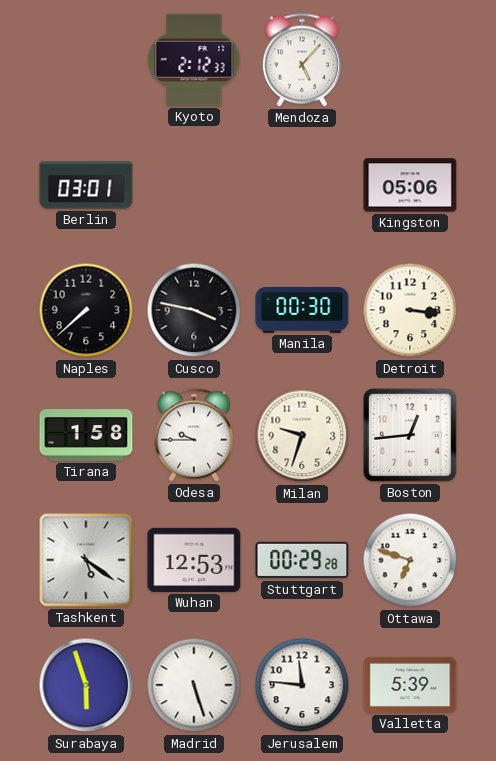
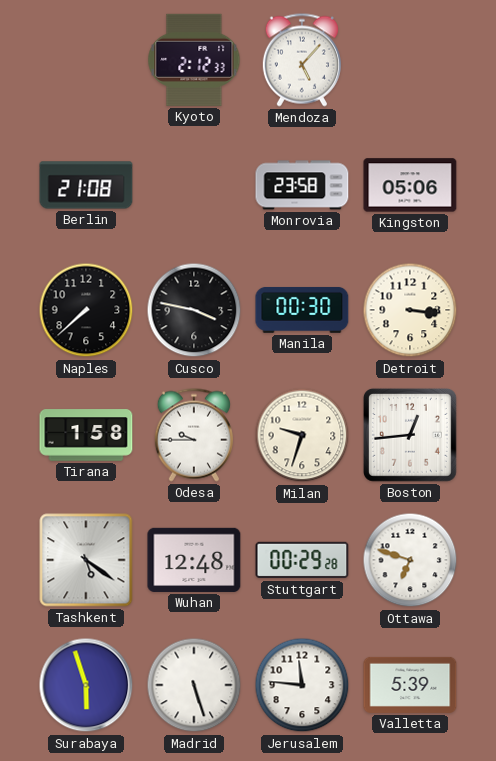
Berlin: 03:01 -> 21:08
Monrovia: none -> 23:58
Wuhan: 12:53 -> 12:48
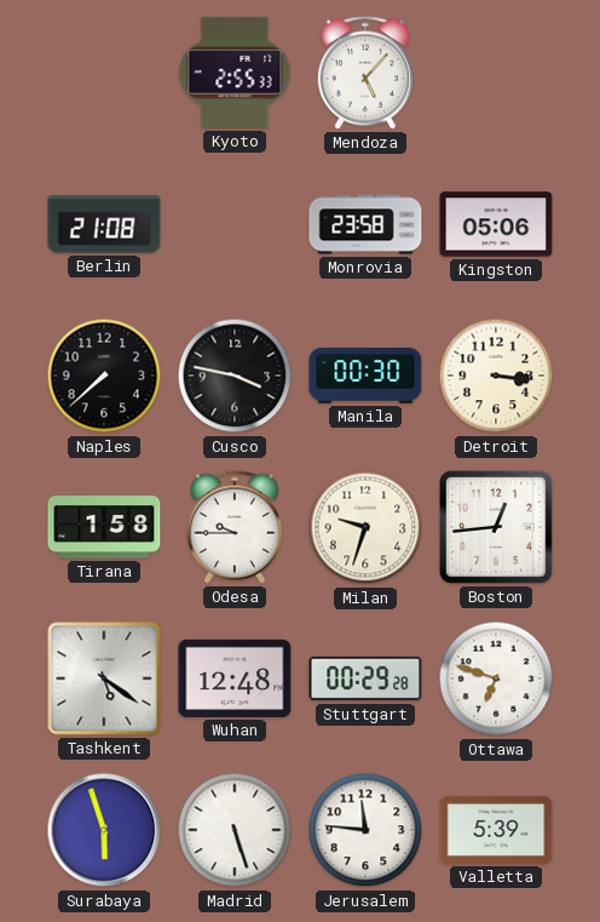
Kyoto: 2:12 -> 2:55
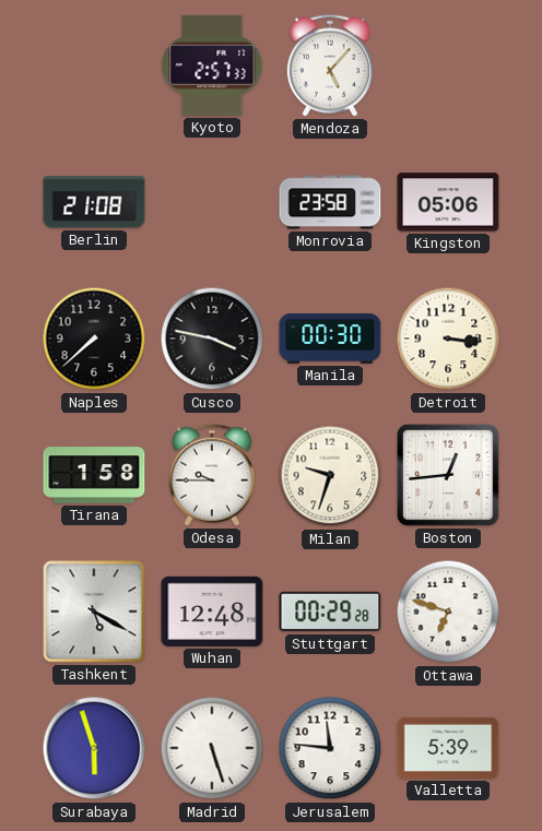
Kyoto: 2:55 -> 2:57
Tashkent: 5:21 -> 5:20
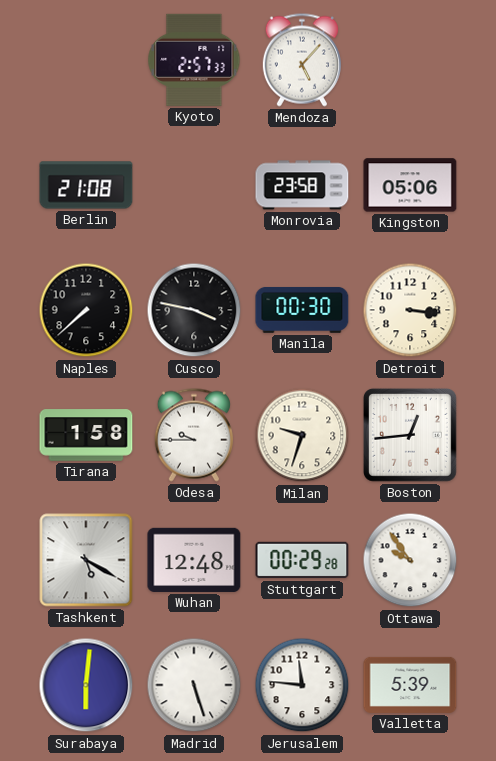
Ottawa: 6:48 -> 9:54
Surabaya: 5:57 -> 6:01
